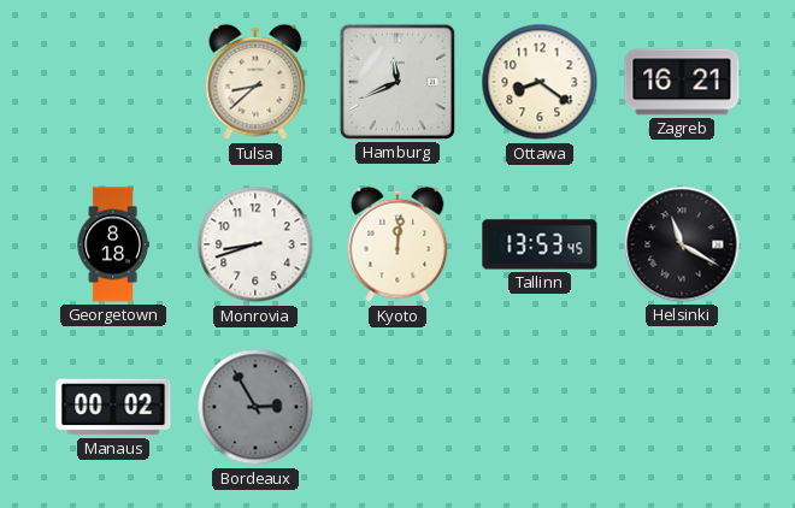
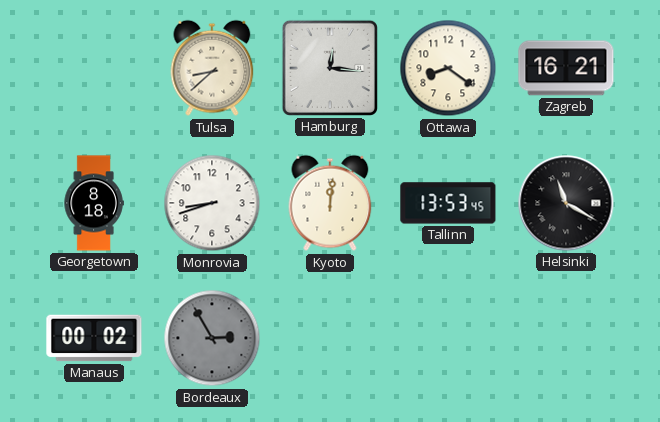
Hamburg: 11:41 -> 12:16
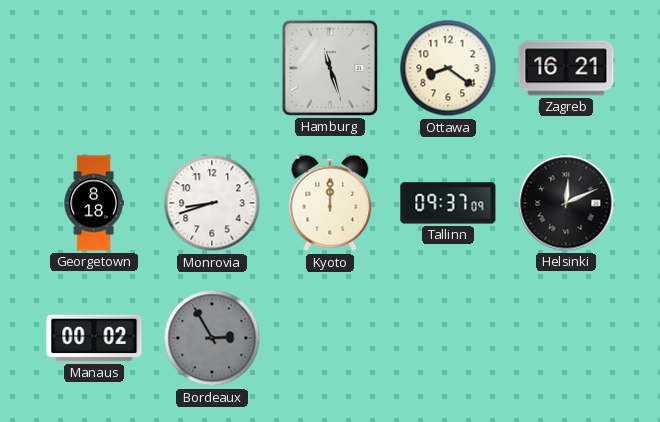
Tulsa: 8:38 -> none
Hamburg: 12:16 -> 11:27
Kyoto: 12:01 -> 12:00
Tallinn: 13:53 -> 09:37
Helsinki: 11:20 -> 12:11
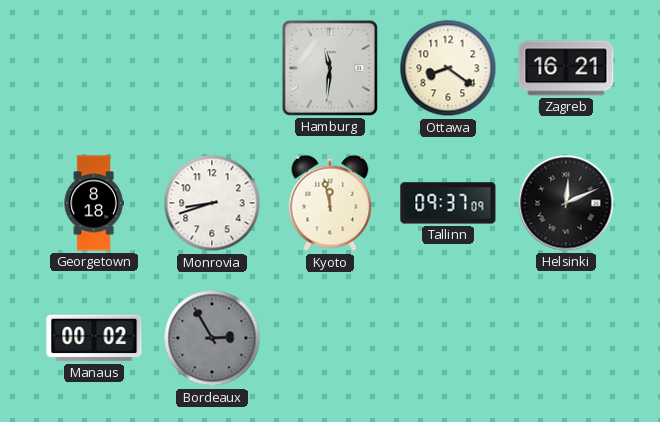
Hamburg: 11:27 -> 11:31
Kyoto: 12:00 -> 11:58
